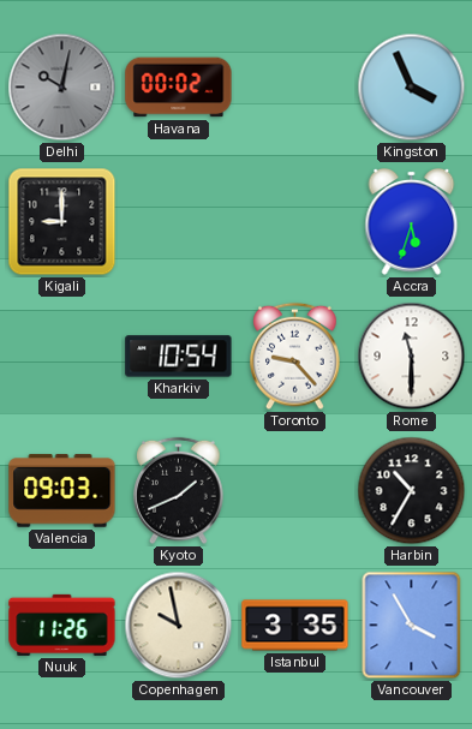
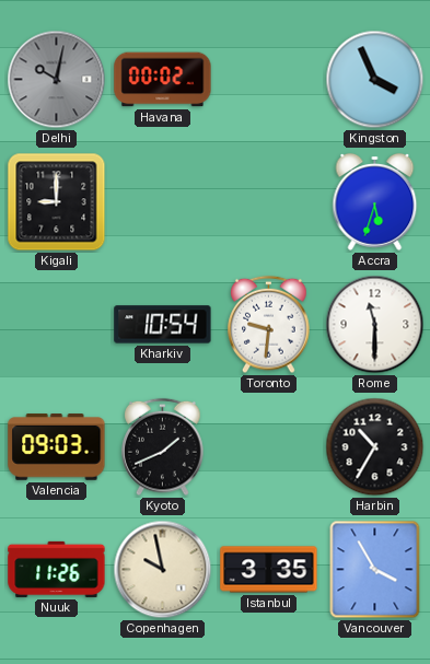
Toronto: 9:23 -> 9:31
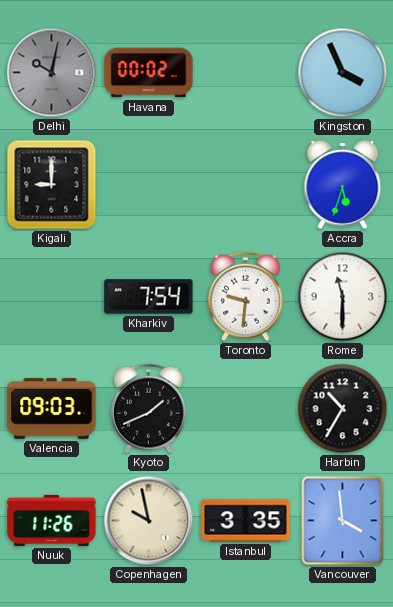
Kharkiv: 10:54 -> 7:54
Vancouver: 3:55 -> 3:59
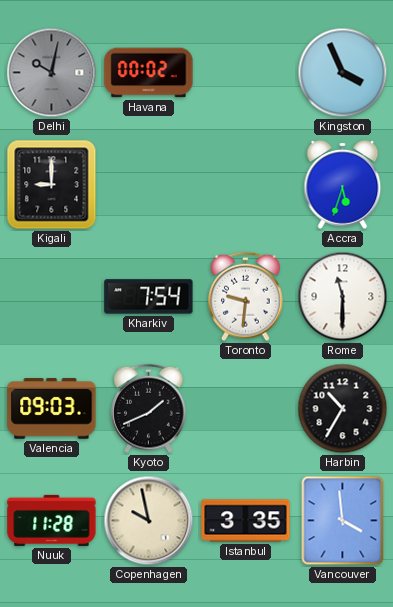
Nuuk: 11:26 -> 11:28
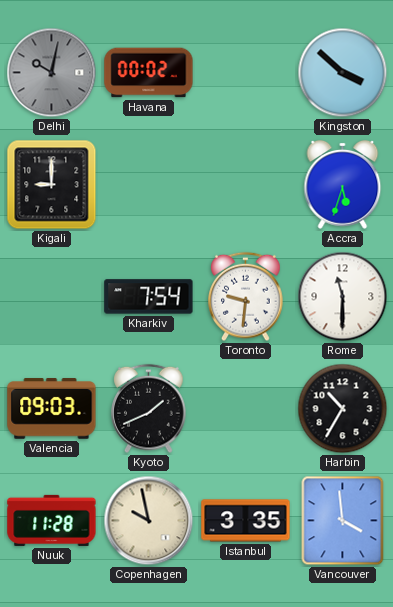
Kingston: 3:56 -> 3:52
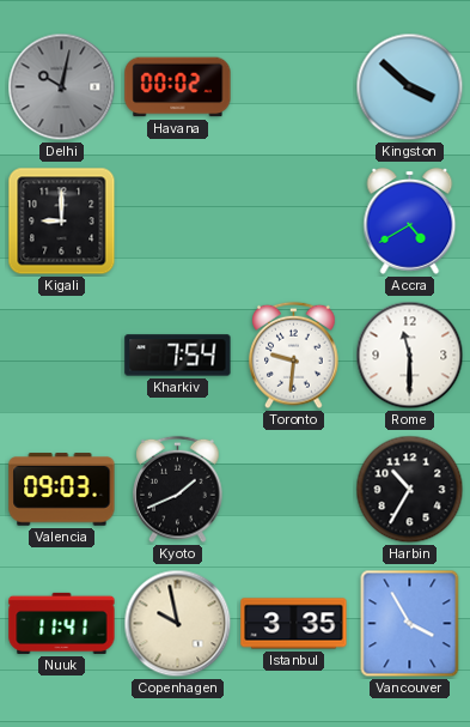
Accra: 5:33 -> 4:40
Nuuk: 11:28 -> 11:41
Vancouver: 3:59 -> 3:55
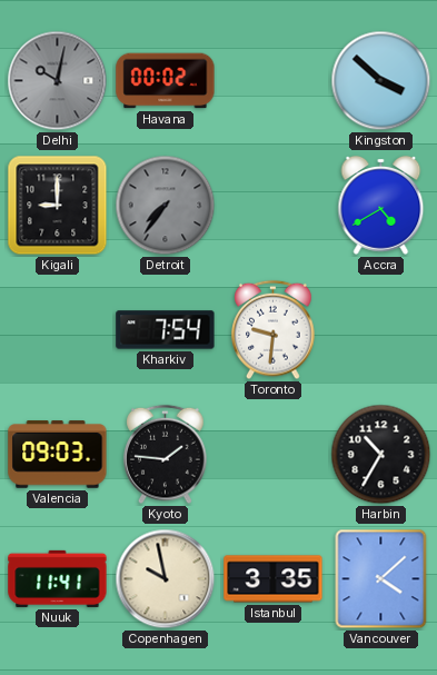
Detroit: none -> 7:36
Rome: 11:30 -> none
Kyoto: 1:41 -> 1:46
Vancouver: 3:55 -> 4:08
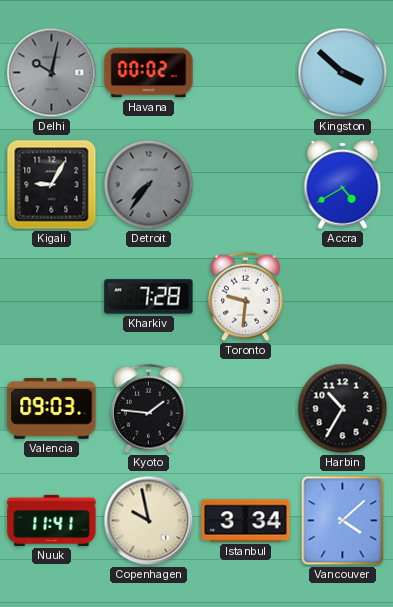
Kigali: 9:00 -> 9:05
Kharkiv: 7:54 -> 7:28
Istanbul: 3:35 -> 3:34
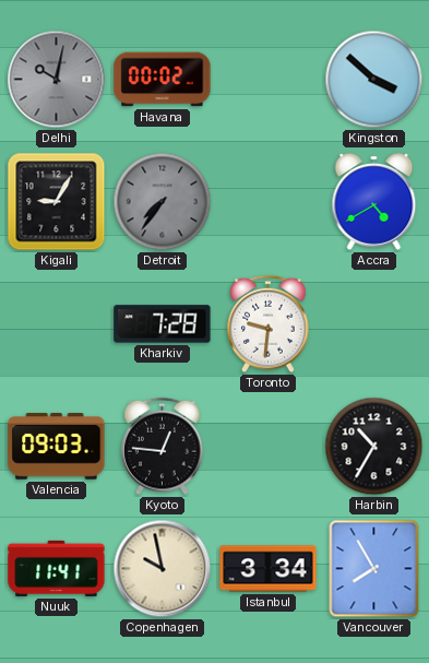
Kyoto: 1:46 -> 12:46
Vancouver: 4:08 -> 7:55
